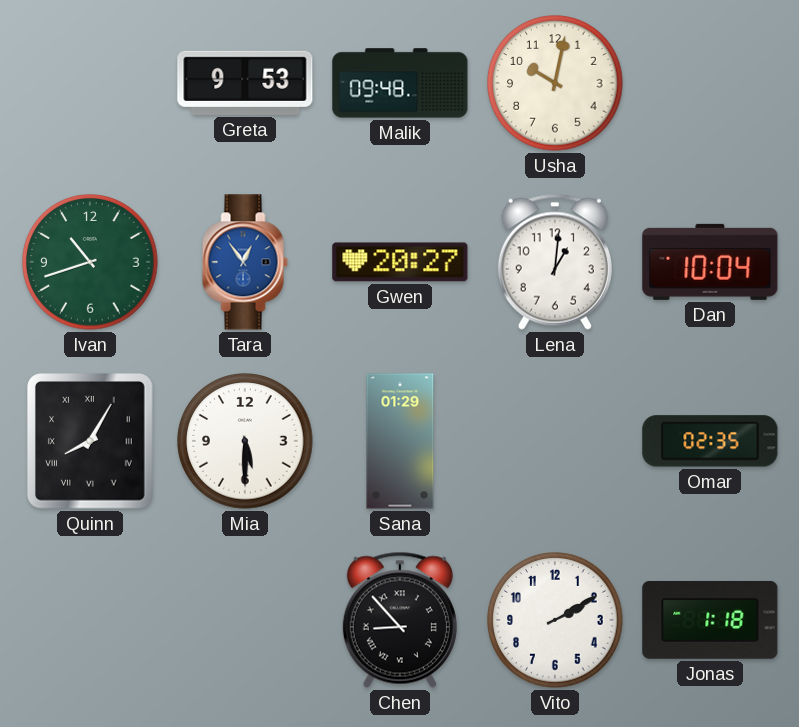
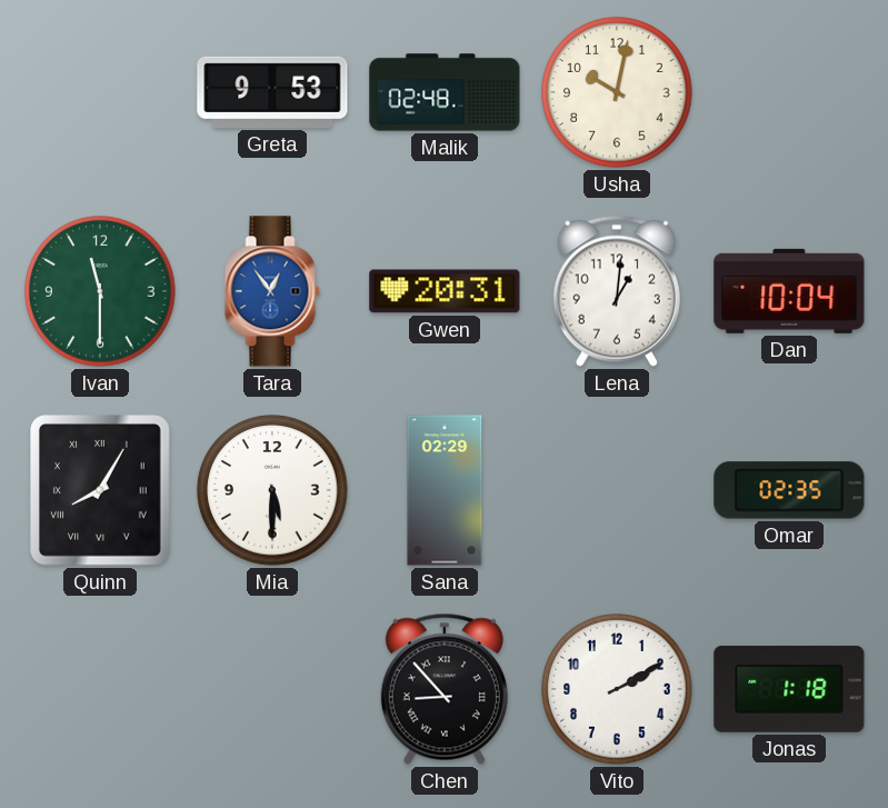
Malik: 09:48 -> 02:48
Ivan: 10:42 -> 11:30
Gwen: 20:27 -> 20:31
Sana: 01:29 -> 02:29
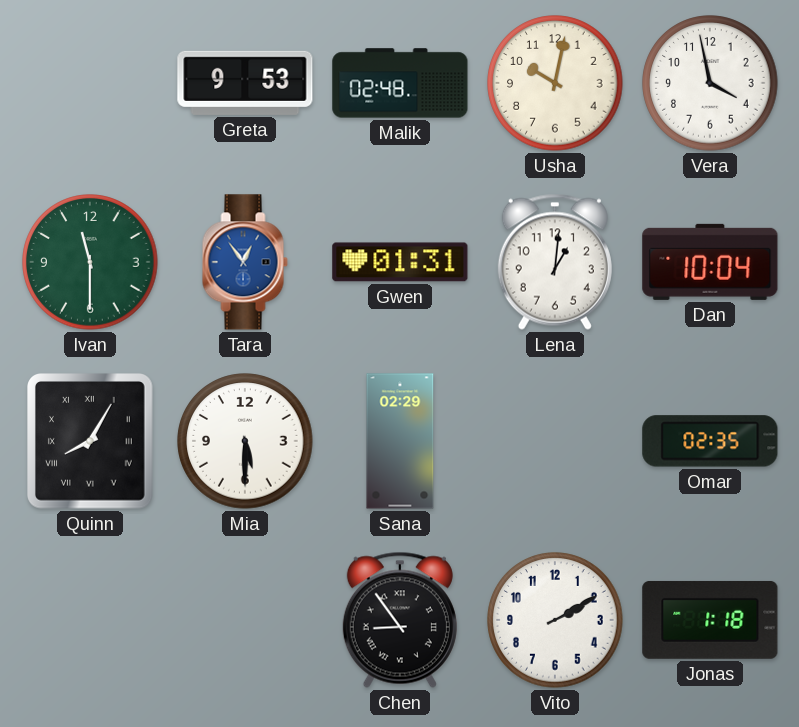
Vera: none -> 3:58
Gwen: 20:31 -> 01:31
Chen: 8:53 -> 8:54
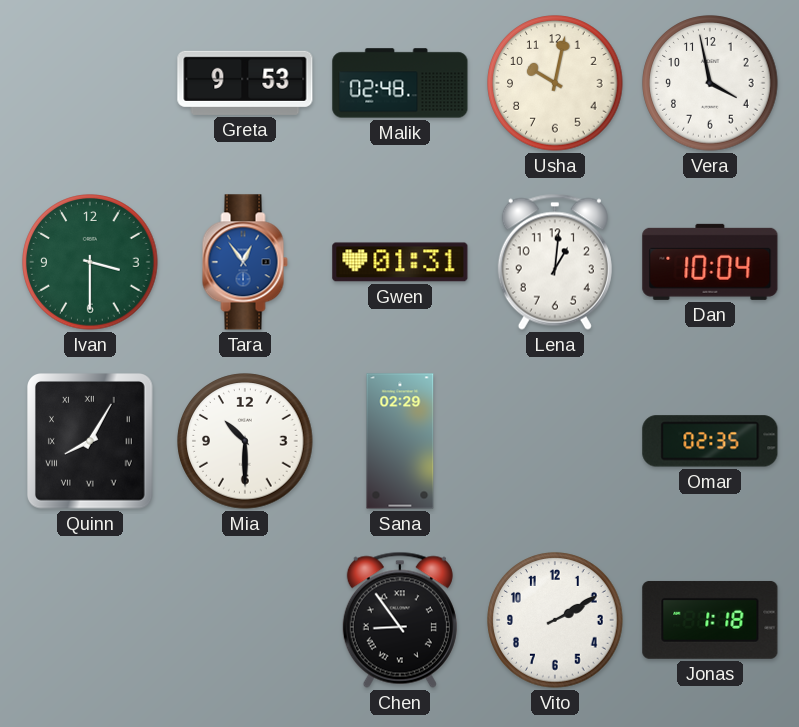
Ivan: 11:30 -> 3:30
Mia: 5:30 -> 10:30
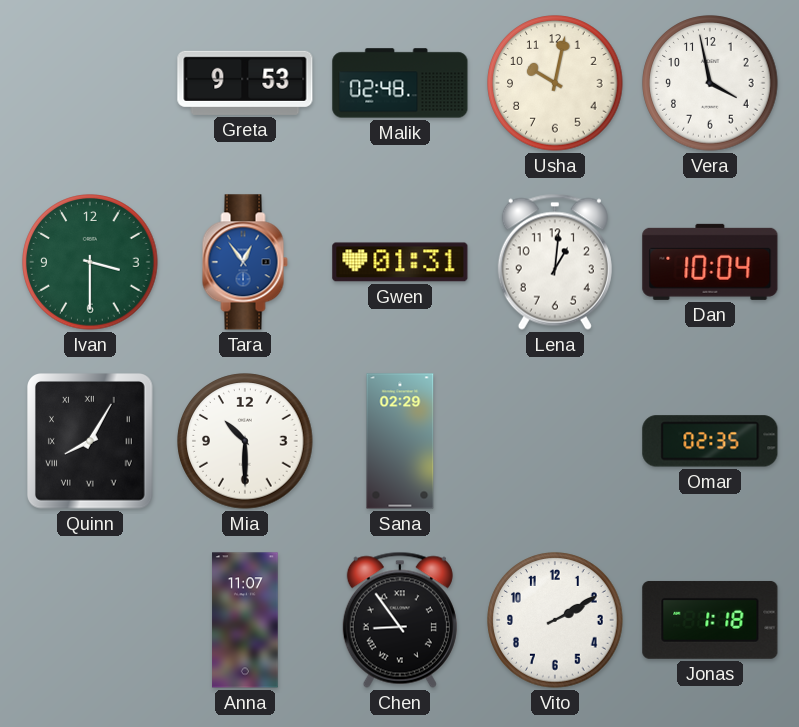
Anna: none -> 11:07
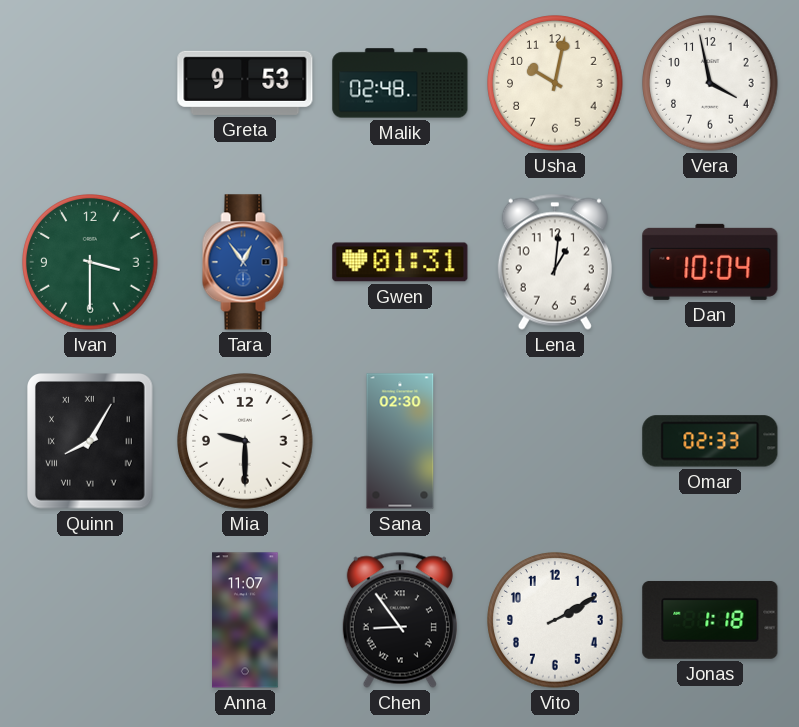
Mia: 10:30 -> 9:30
Sana: 02:29 -> 02:30
Omar: 02:35 -> 02:33
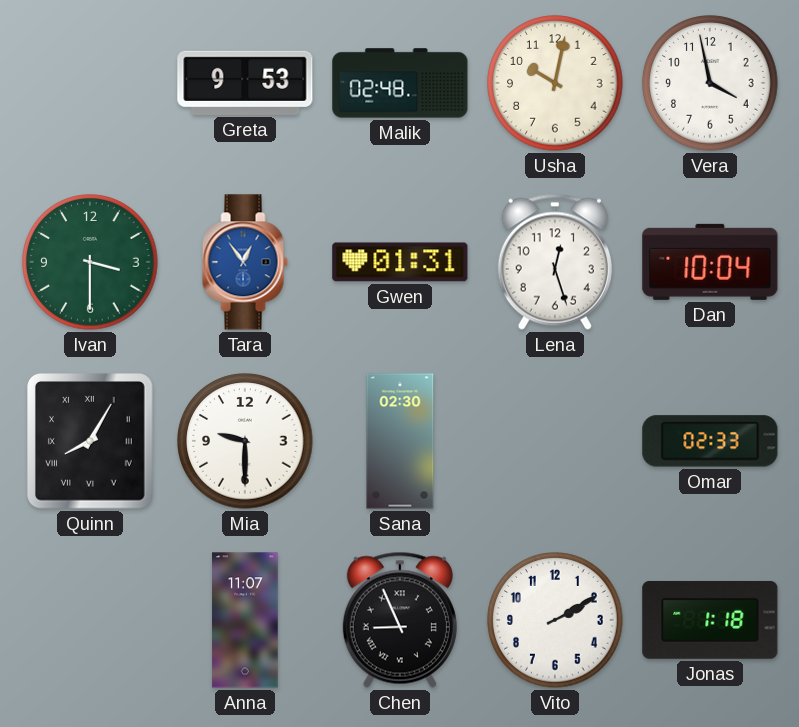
Lena: 1:01 -> 12:27
Chen: 8:54 -> 8:56
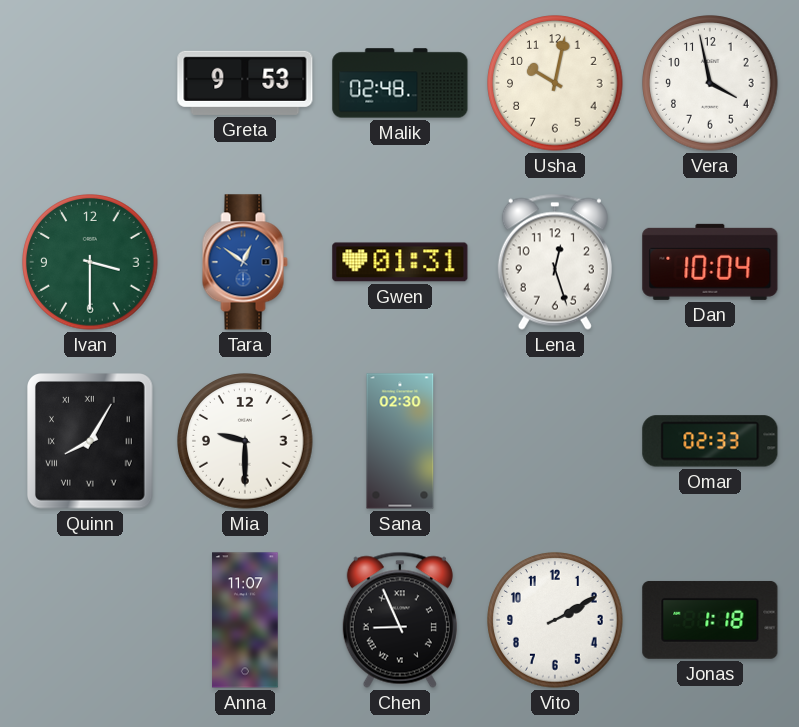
Tara: 12:54 -> 12:51
